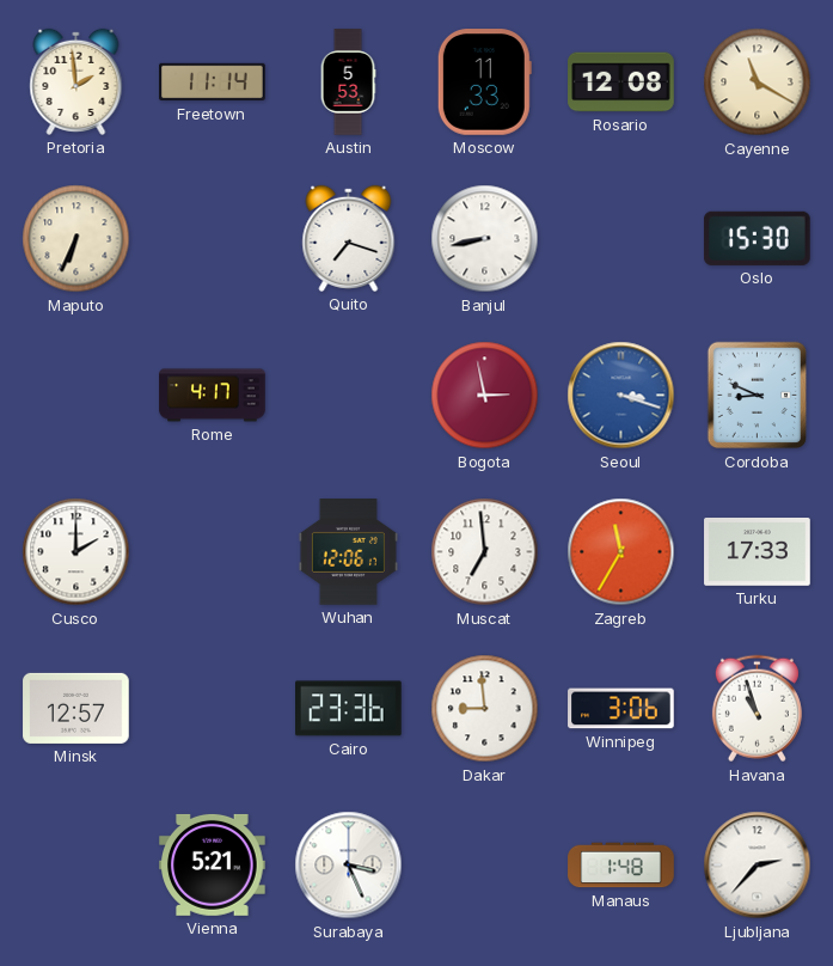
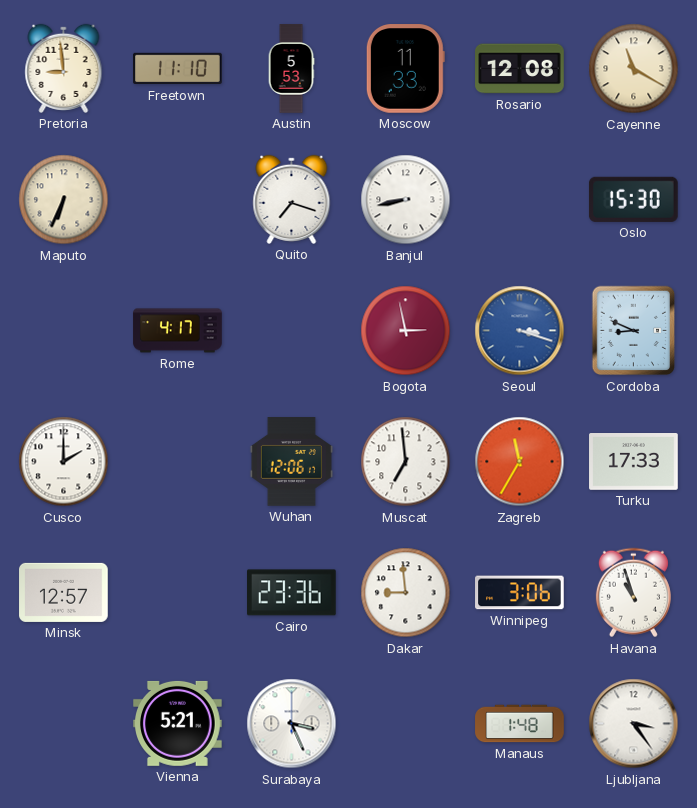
Pretoria: 1:59 -> 8:59
Freetown: 11:14 -> 11:10
Ljubljana: 2:37 -> 3:24
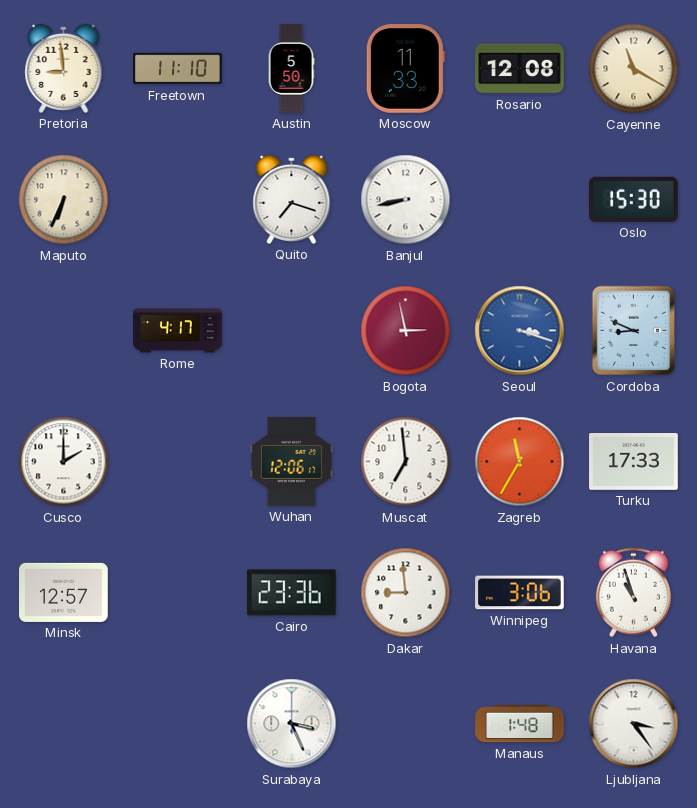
Austin: 5:53 -> 5:50
Vienna: 5:21 -> none
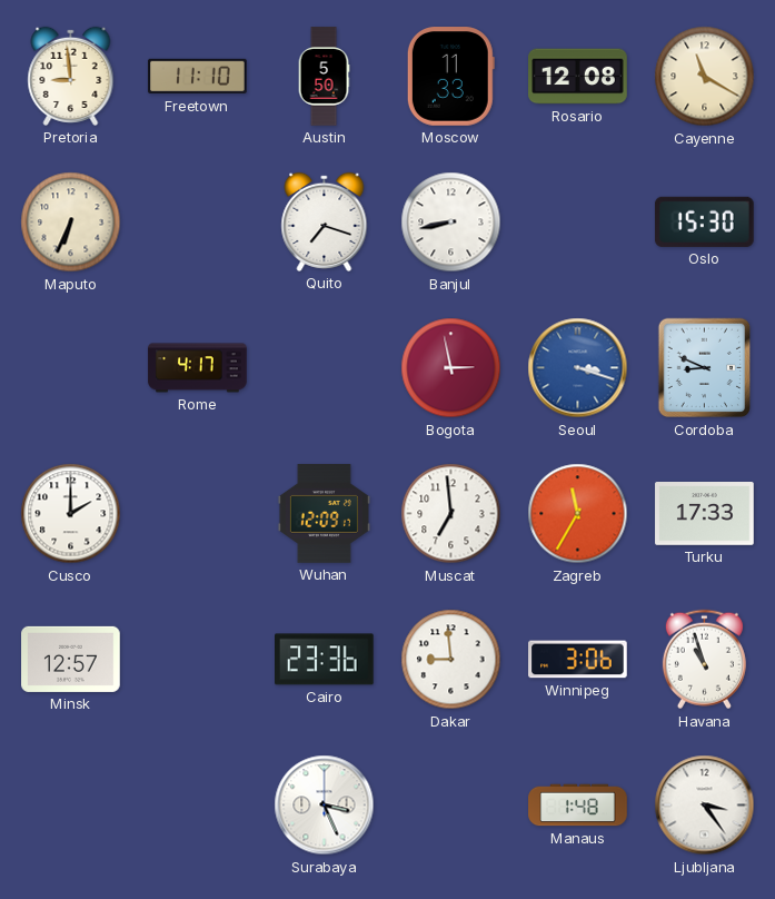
Wuhan: 12:06 -> 12:09
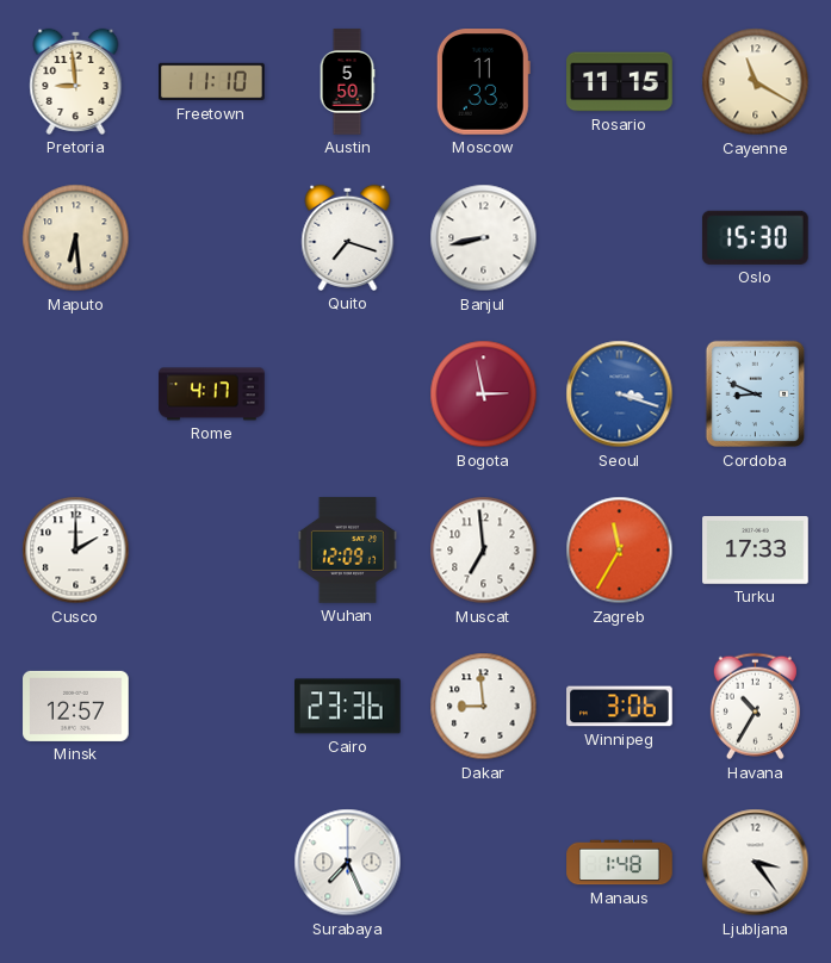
Rosario: 12:08 -> 11:15
Maputo: 6:34 -> 6:29
Havana: 10:57 -> 10:35
Surabaya: 3:26 -> 7:26
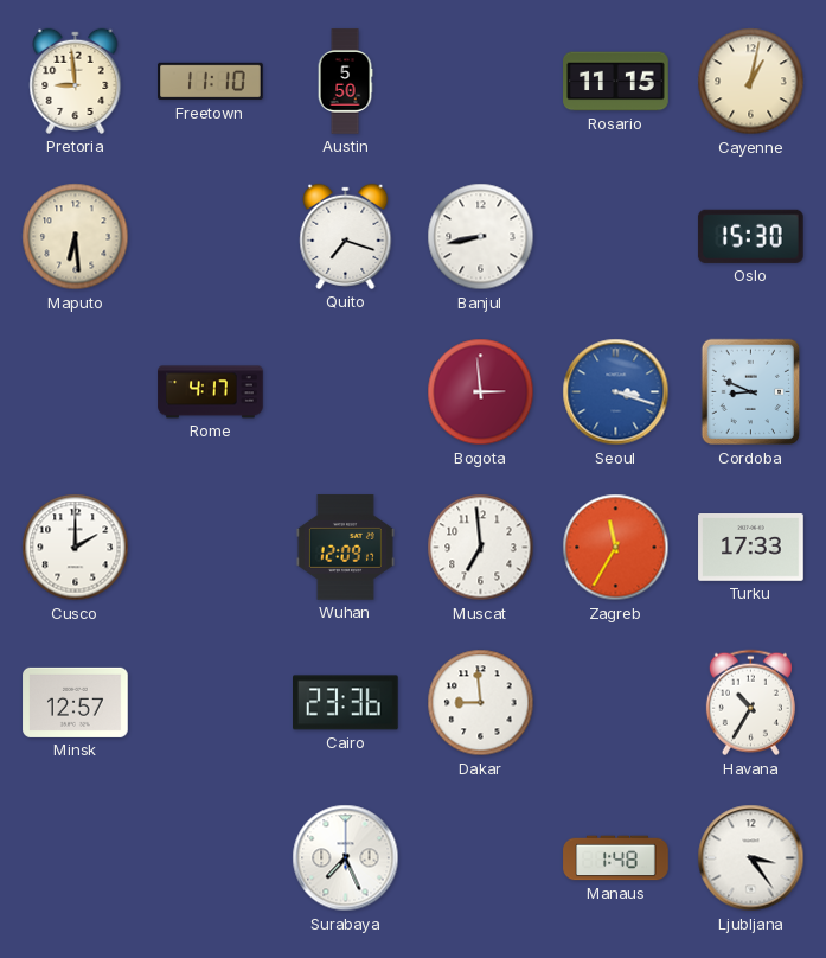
Moscow: 11:33 -> none
Cayenne: 11:20 -> 1:02
Bogota: 2:58 -> 2:59
Winnipeg: 3:06 -> none
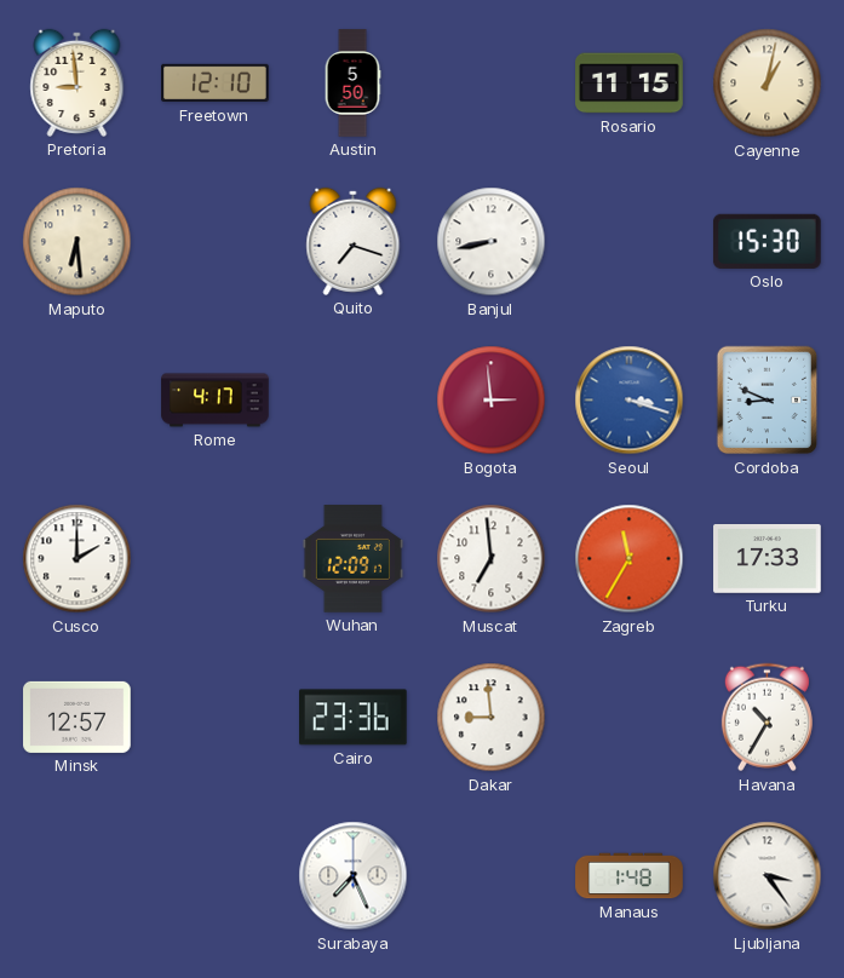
Freetown: 11:10 -> 12:10
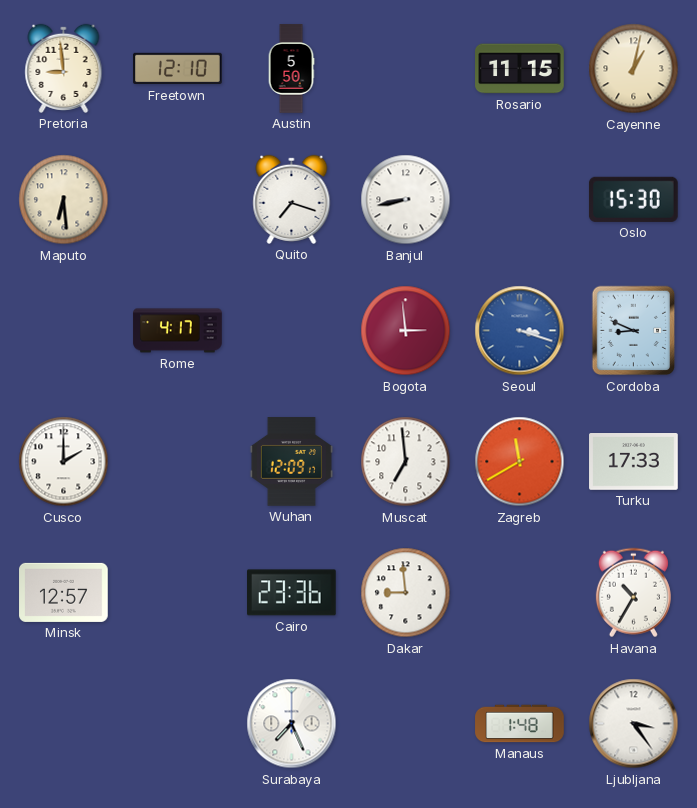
Zagreb: 11:35 -> 11:40
